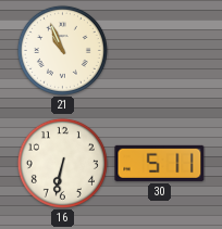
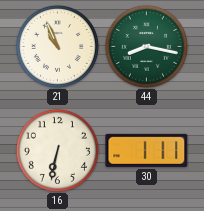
44: none -> 8:17
30: 5:11 -> 1:11
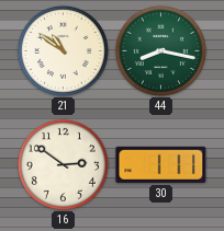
21: 10:56 -> 10:51
16: 6:32 -> 2:51
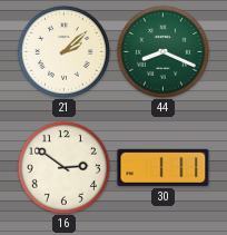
21: 10:51 -> 2:08
44: 8:17 -> 8:19
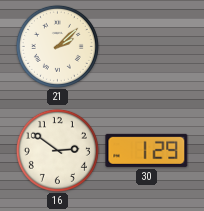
44: 8:19 -> none
30: 1:11 -> 1:29
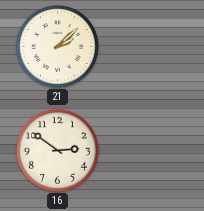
30: 1:29 -> none
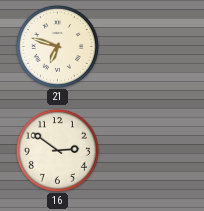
21: 2:08 -> 6:48
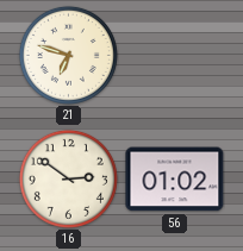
56: none -> 01:02
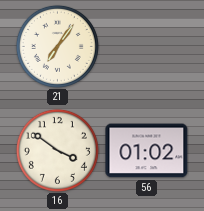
21: 6:48 -> 7:06
16: 2:51 -> 3:51
